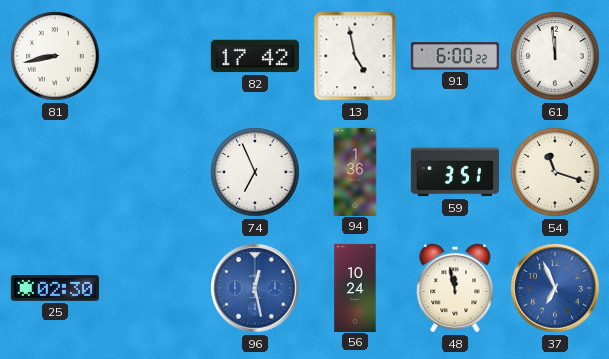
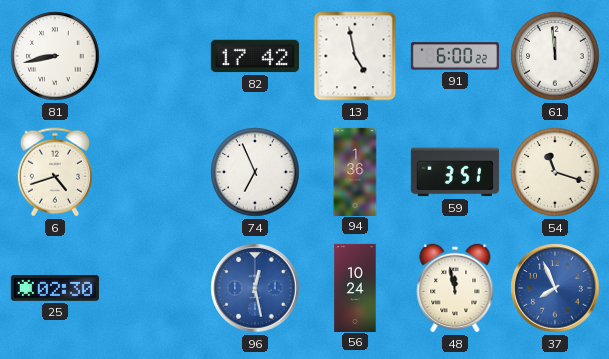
6: none -> 4:42
37: 6:56 -> 7:56
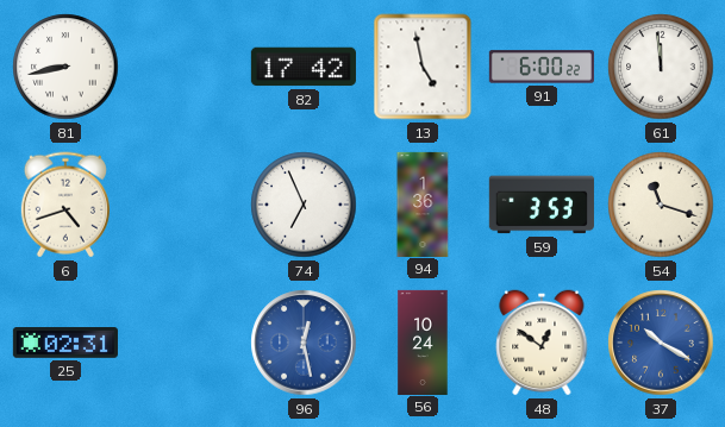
59: 3:51 -> 3:53
25: 02:30 -> 02:31
48: 11:58 -> 12:51
37: 7:56 -> 10:20
